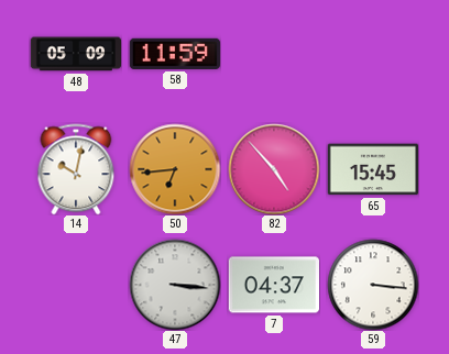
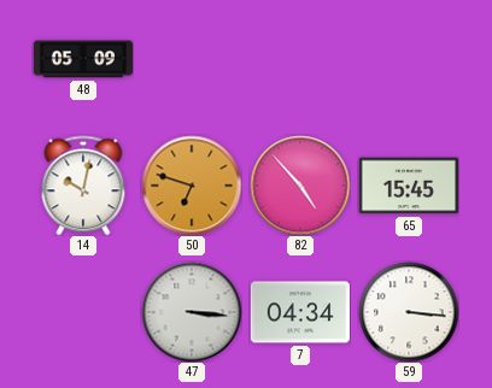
58: 11:59 -> none
50: 6:44 -> 6:48
7: 04:37 -> 04:34
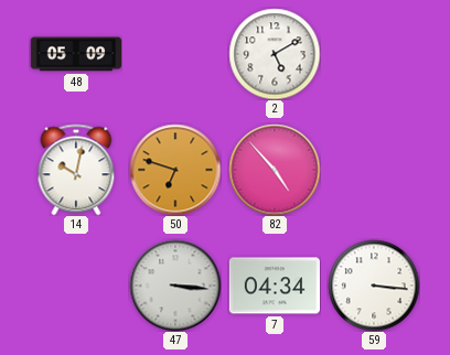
2: none -> 5:10
65: 15:45 -> none
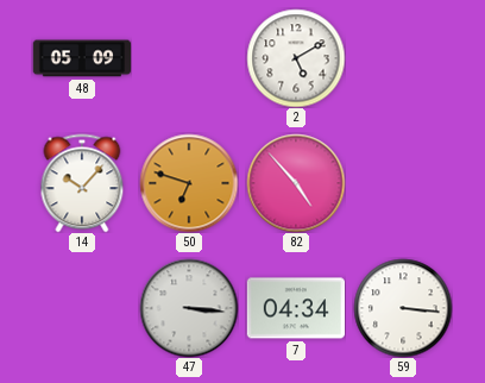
14: 10:02 -> 10:07
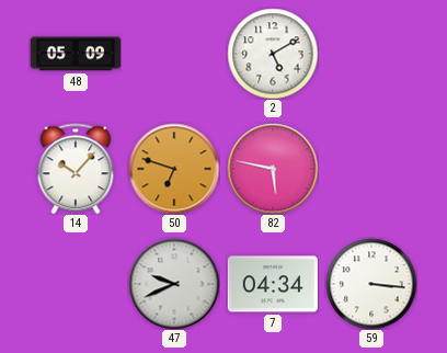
82: 4:53 -> 5:47
47: 3:16 -> 9:41
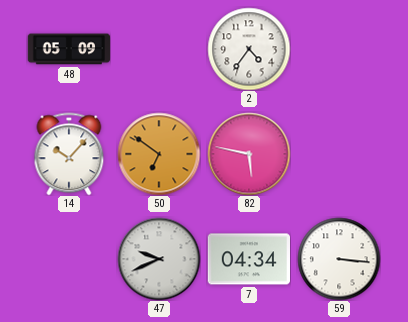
2: 5:10 -> 4:36
50: 6:48 -> 6:51
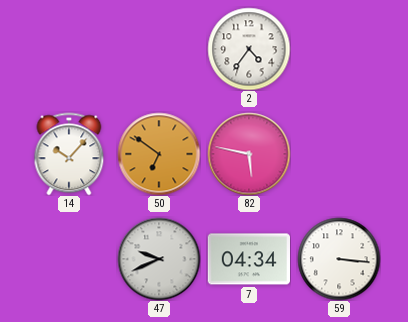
48: 05:09 -> none
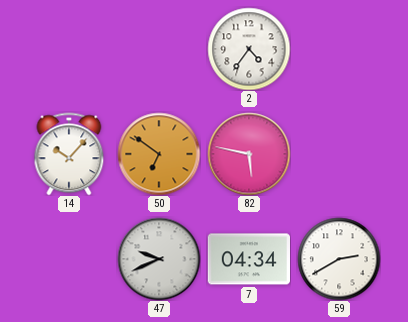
59: 3:16 -> 2:40
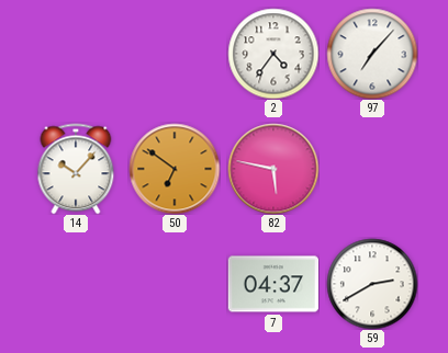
97: none -> 7:07
47: 9:41 -> none
7: 04:34 -> 04:37
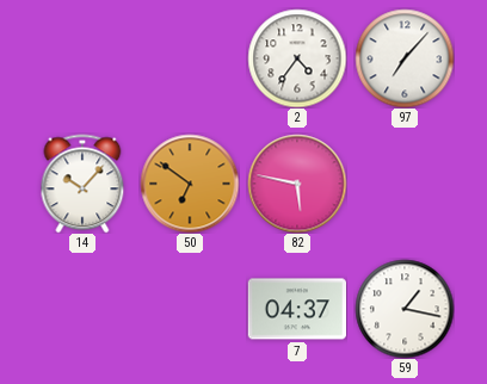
59: 2:40 -> 1:17
